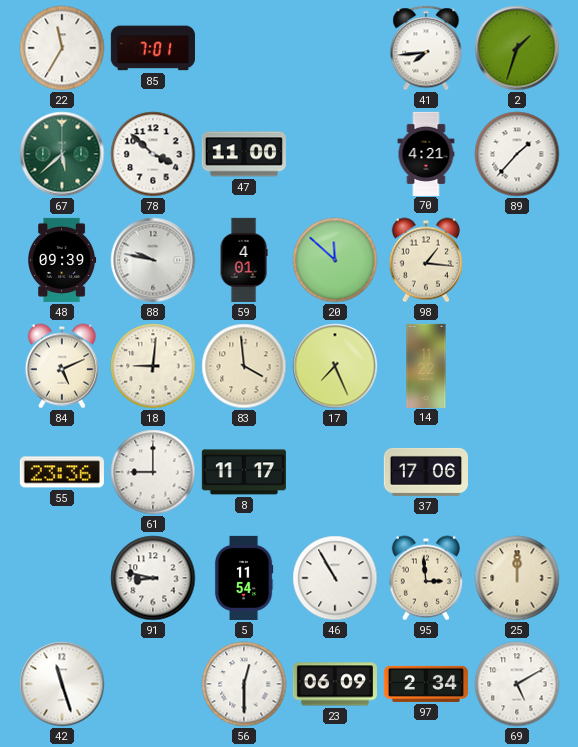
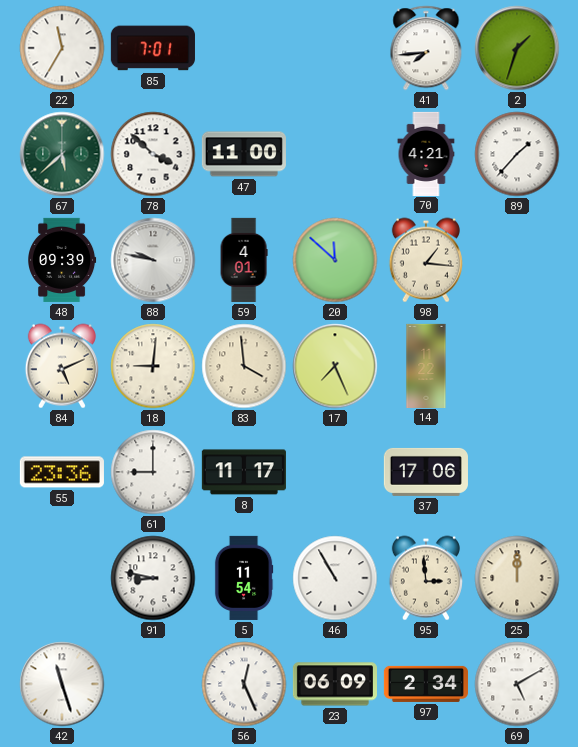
56: 12:30 -> 12:26
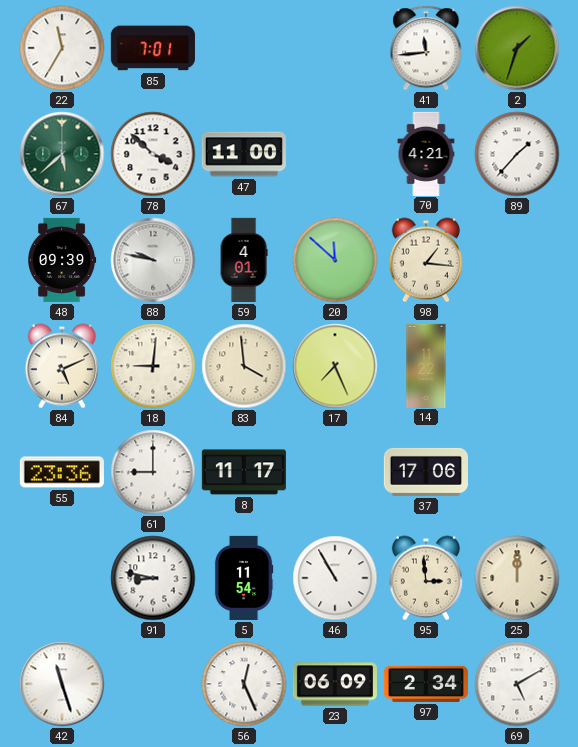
41: 7:44 -> 11:44
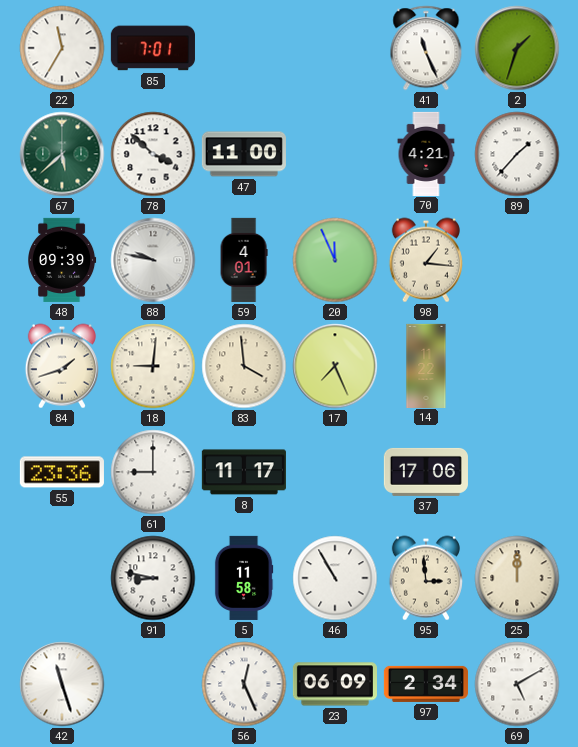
41: 11:44 -> 11:26
20: 11:52 -> 11:56
84: 5:11 -> 1:42
5: 11:54 -> 11:58
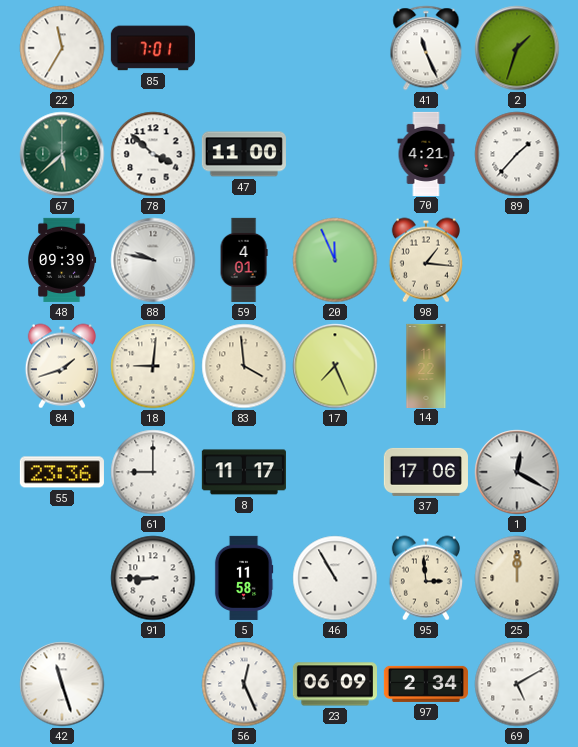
1: none -> 12:20
91: 8:47 -> 8:45
